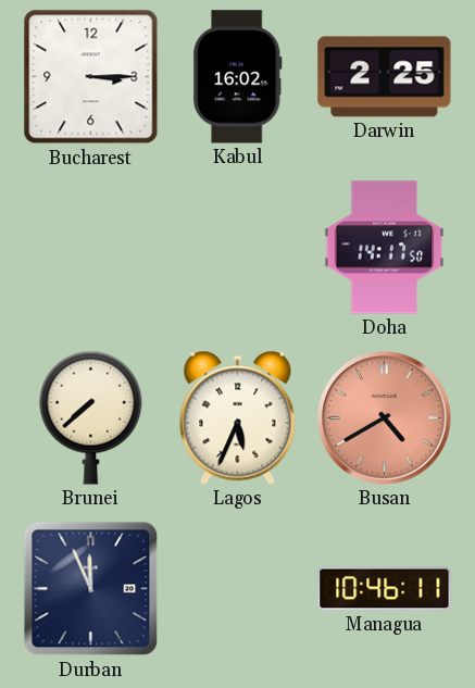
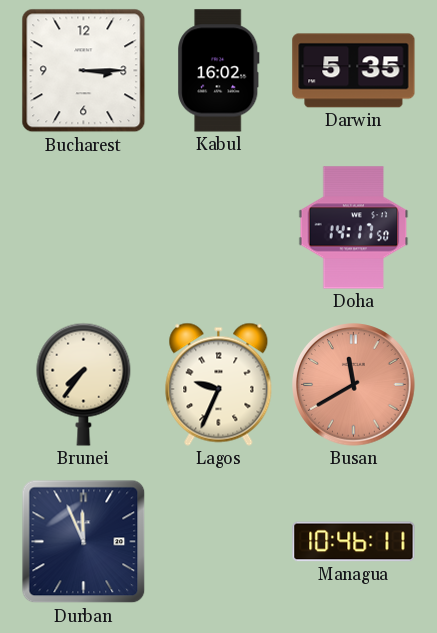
Darwin: 2:25 -> 5:35
Brunei: 7:38 -> 7:36
Lagos: 5:34 -> 9:34
Busan: 4:40 -> 11:40
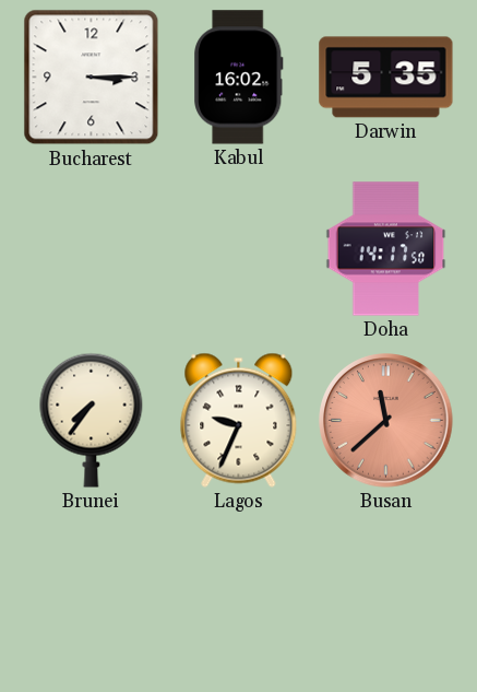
Busan: 11:40 -> 11:38
Durban: 11:56 -> none
Managua: 10:46 -> none
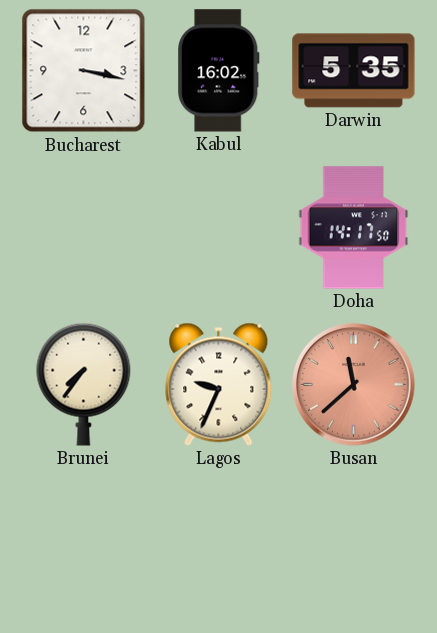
Bucharest: 3:15 -> 3:17
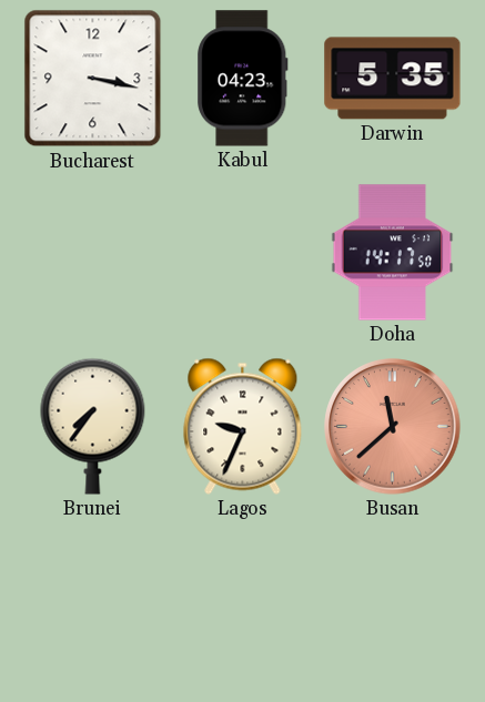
Kabul: 16:02 -> 04:23
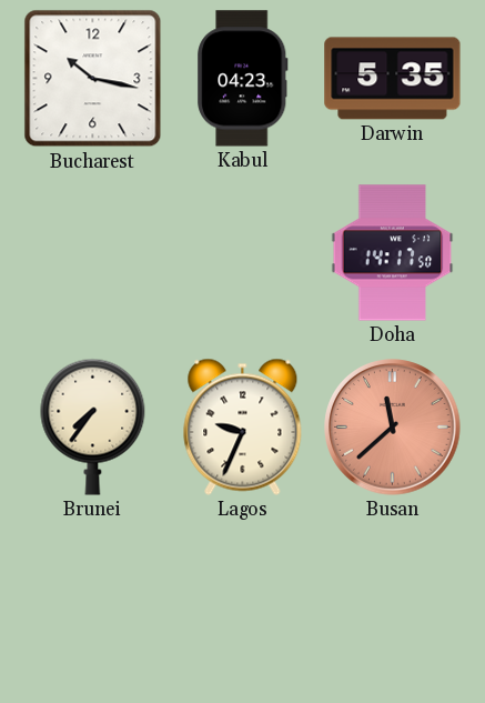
Bucharest: 3:17 -> 10:17
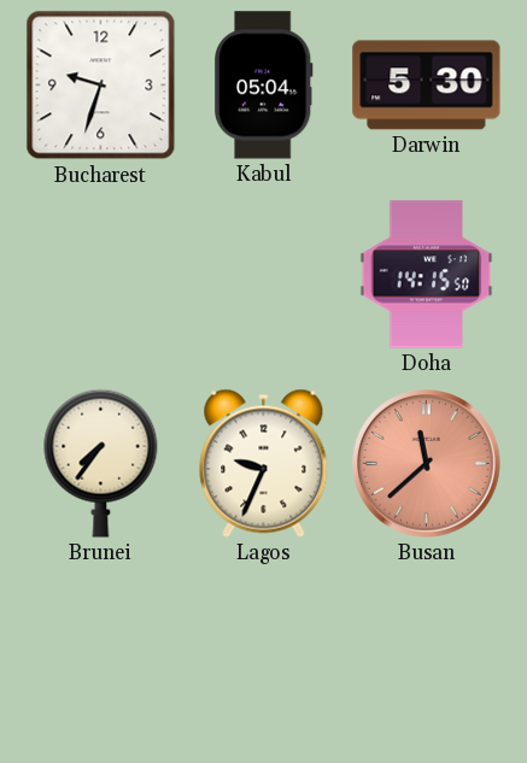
Bucharest: 10:17 -> 9:33
Kabul: 04:23 -> 05:04
Darwin: 5:35 -> 5:30
Doha: 14:17 -> 14:15
